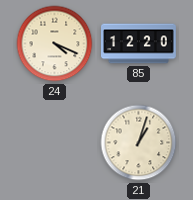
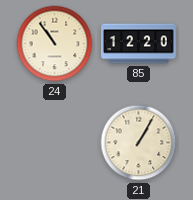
24: 4:19 -> 10:54
21: 1:03 -> 1:05
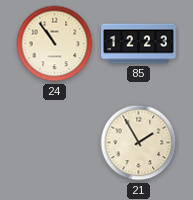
85: 12:20 -> 12:23
21: 1:05 -> 1:55
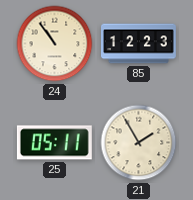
25: none -> 05:11
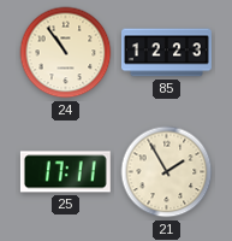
25: 05:11 -> 17:11
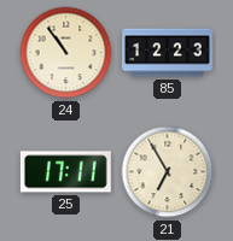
21: 1:55 -> 6:55
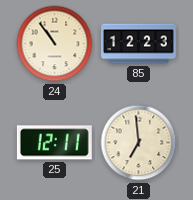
25: 17:11 -> 12:11
21: 6:55 -> 6:59
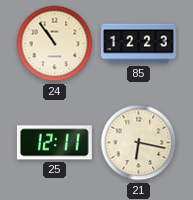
21: 6:59 -> 6:17
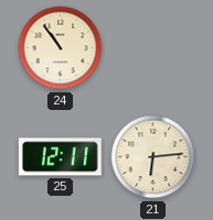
85: 12:23 -> none
21: 6:17 -> 6:14
